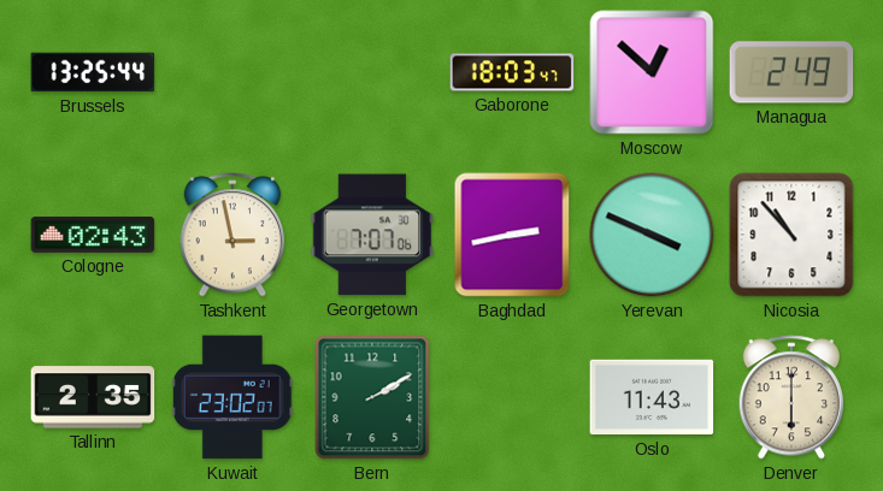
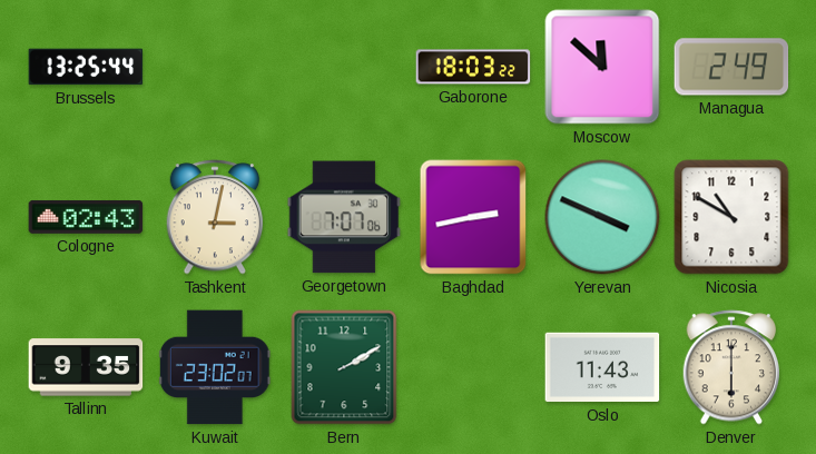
Gaborone: 18:03:47 -> 18:03:22
Moscow: 12:52 -> 11:52
Tashkent: 2:58 -> 3:02
Nicosia: 10:53 -> 10:50
Tallinn: 2:35 -> 9:35
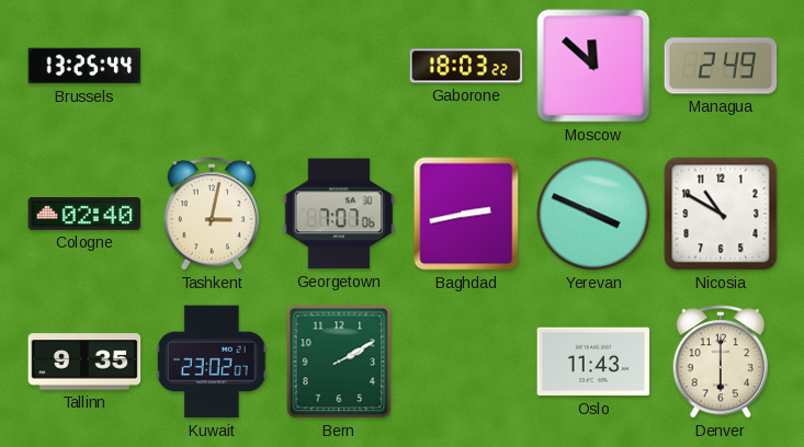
Cologne: 02:43 -> 02:40
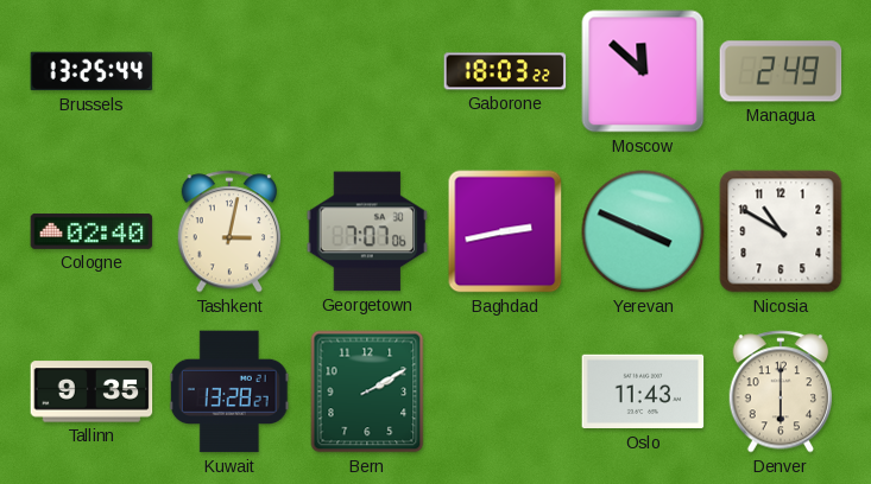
Kuwait: 23:02 -> 13:28
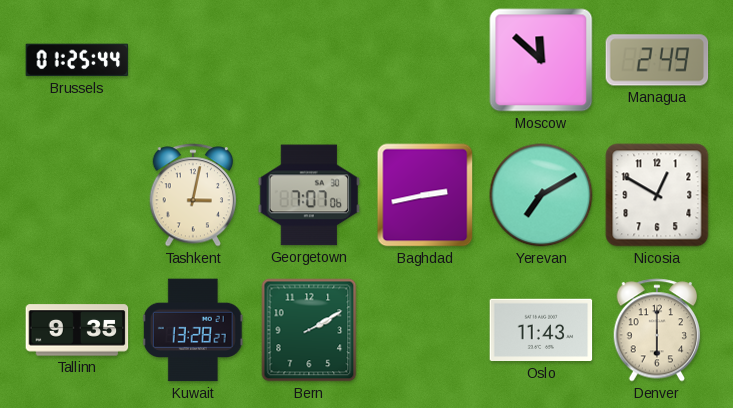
Brussels: 13:25 -> 01:25
Gaborone: 18:03 -> none
Cologne: 02:40 -> none
Yerevan: 3:49 -> 7:10
Nicosia: 10:50 -> 12:50
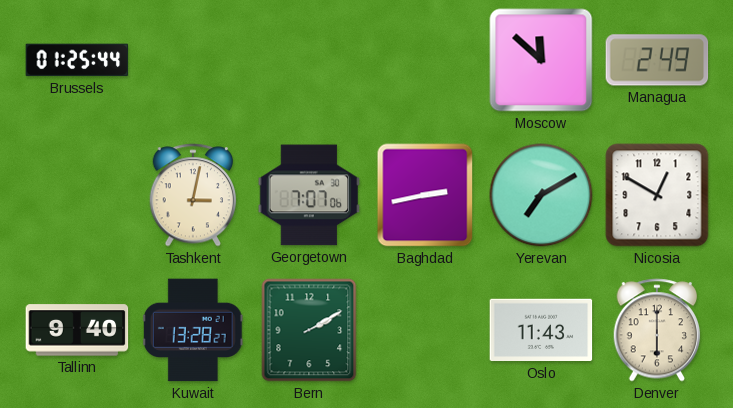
Tallinn: 9:35 -> 9:40
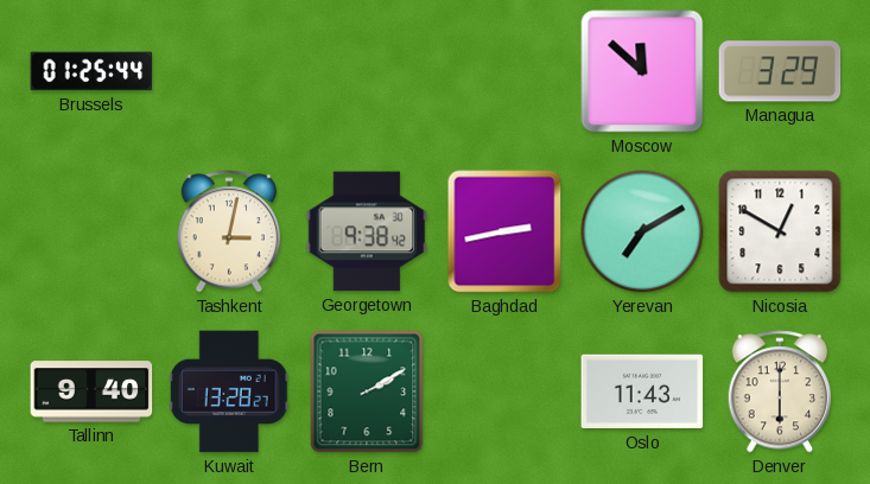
Managua: 2:49 -> 3:29
Georgetown: 7:07 -> 9:38
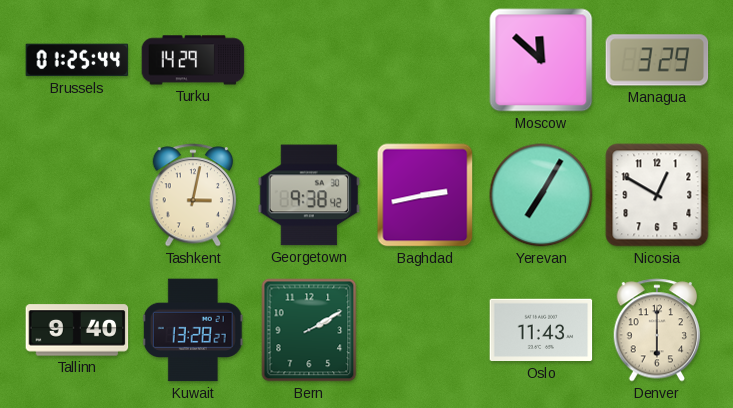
Turku: none -> 14:29
Yerevan: 7:10 -> 7:05
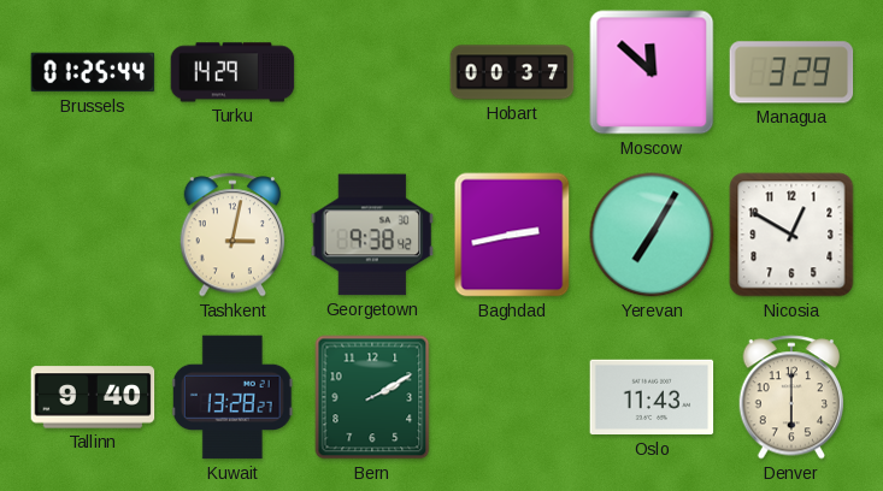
Hobart: none -> 00:37
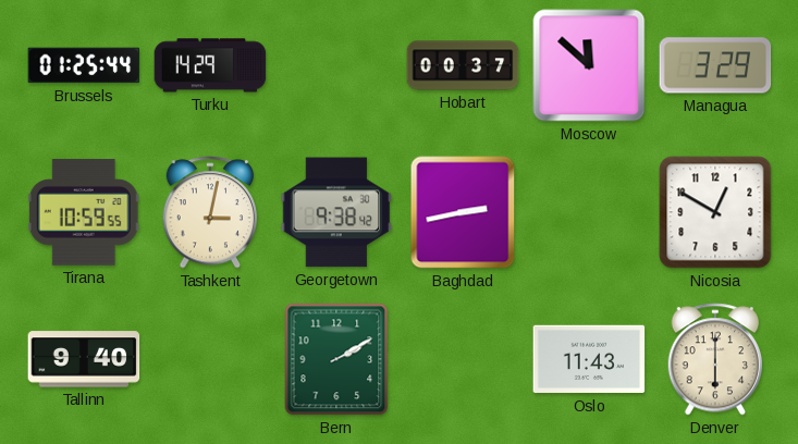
Tirana: none -> 10:59
Yerevan: 7:05 -> none
Kuwait: 13:28 -> none
